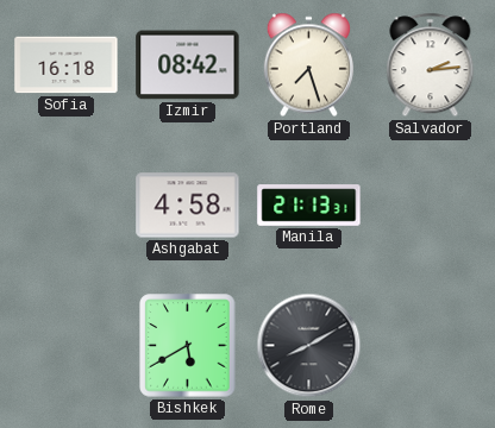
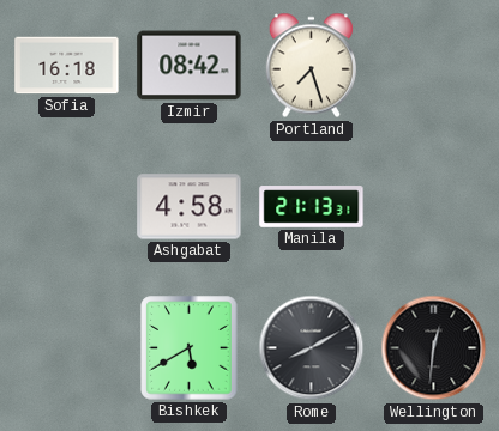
Salvador: 2:14 -> none
Wellington: none -> 12:31
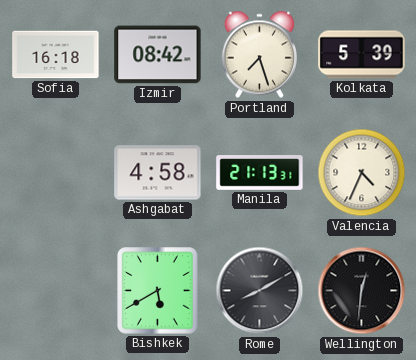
Kolkata: none -> 5:39
Valencia: none -> 4:34
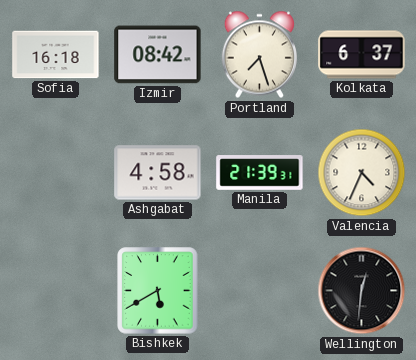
Kolkata: 5:39 -> 6:37
Manila: 21:13 -> 21:39
Rome: 8:10 -> none
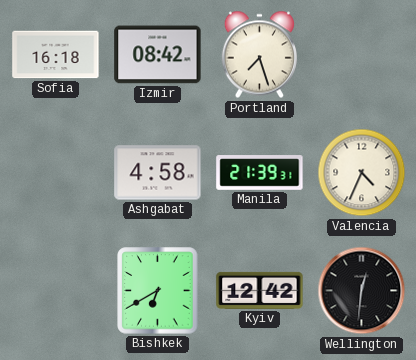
Kolkata: 6:37 -> none
Bishkek: 5:40 -> 6:40
Kyiv: none -> 12:42
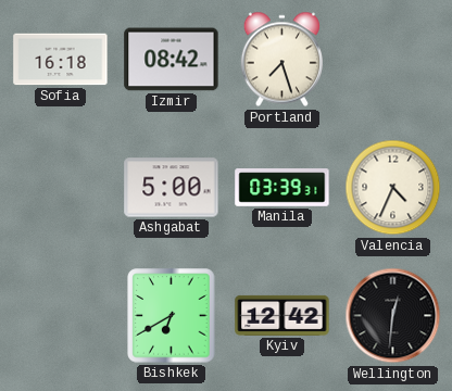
Ashgabat: 4:58 -> 5:00
Manila: 21:39 -> 03:39
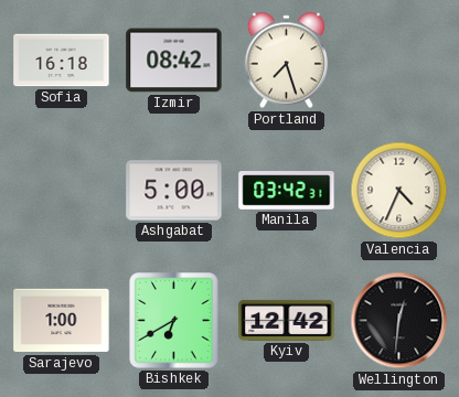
Manila: 03:39 -> 03:42
Sarajevo: none -> 1:00
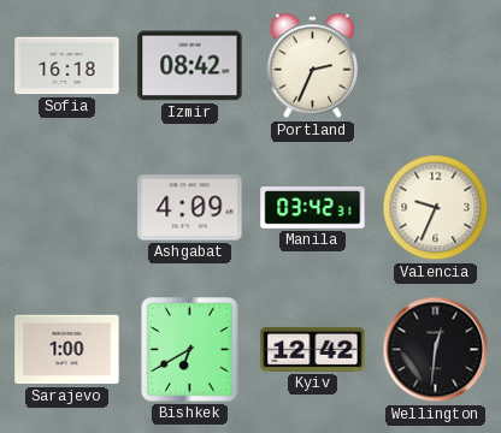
Portland: 7:27 -> 2:34
Ashgabat: 5:00 -> 4:09
Valencia: 4:34 -> 9:34
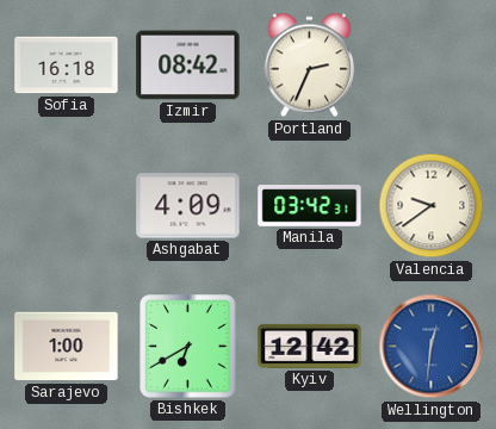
Valencia: 9:34 -> 9:39
Wellington dial: black -> blue
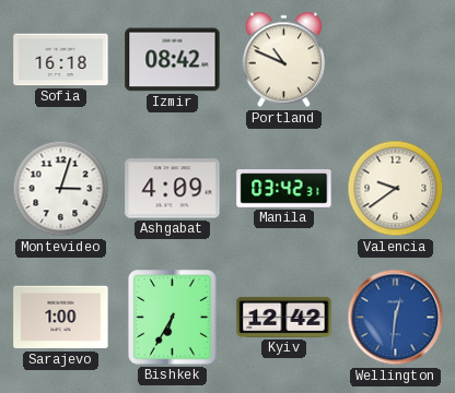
Portland: 2:34 -> 10:49
Montevideo: none -> 3:03
Bishkek: 6:40 -> 6:35
